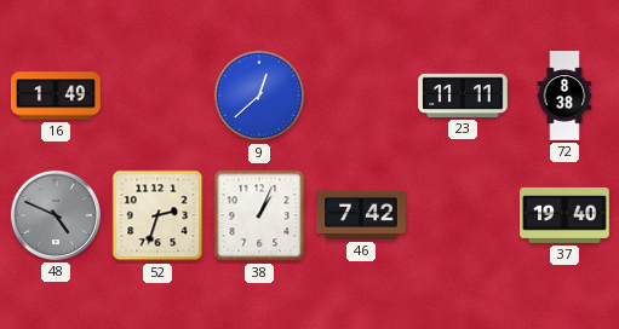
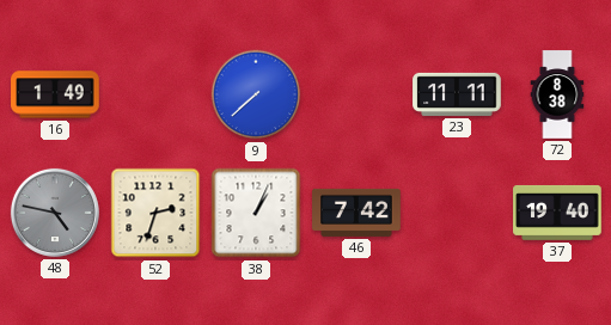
9: 12:38 -> 7:38
48: 4:49 -> 4:47
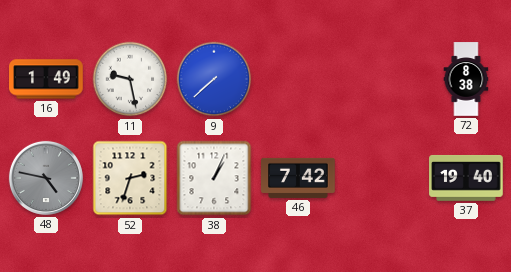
11: none -> 9:28
23: 11:11 -> none
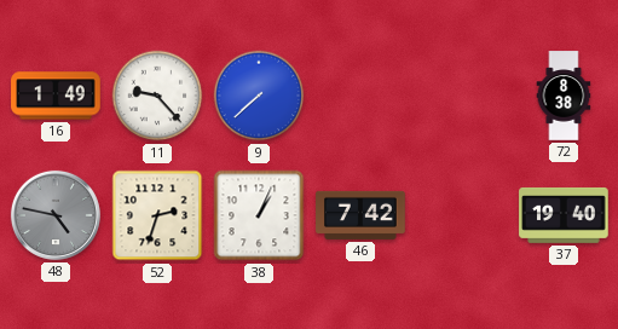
11: 9:28 -> 9:23
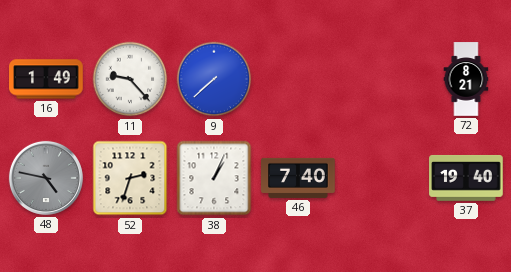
72: 8:38 -> 8:21
46: 7:42 -> 7:40
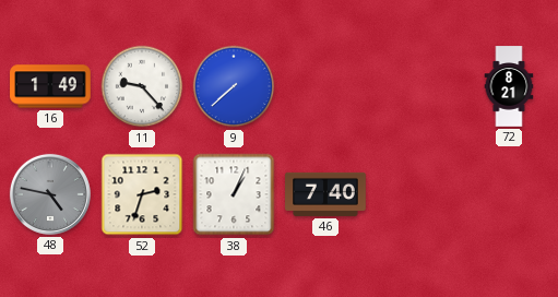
37: 19:40 -> none
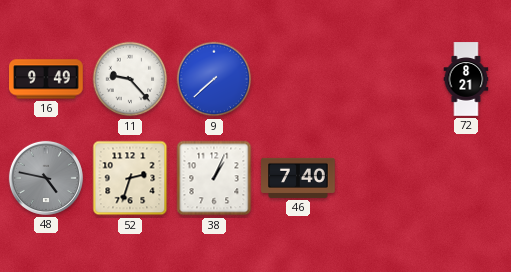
16: 1:49 -> 9:49
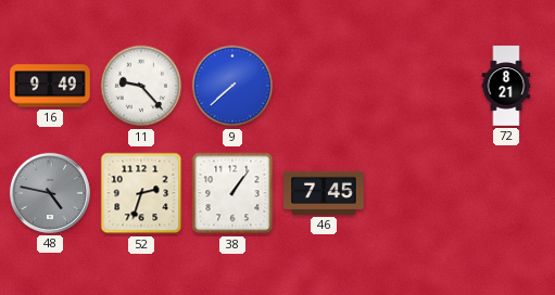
38: 1:04 -> 1:06
46: 7:40 -> 7:45
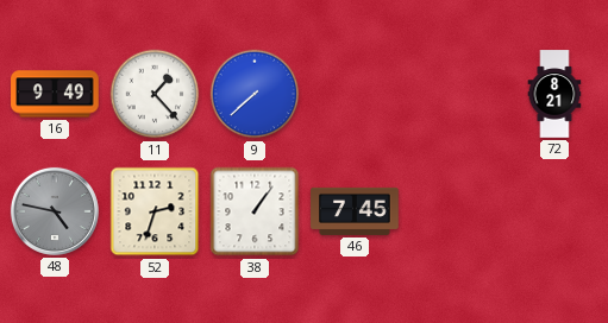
11: 9:23 -> 1:23
